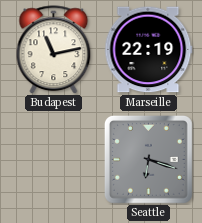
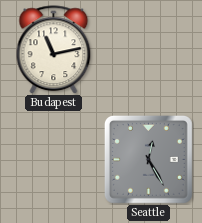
Marseille: 22:19 -> none
Seattle: 6:18 -> 12:25
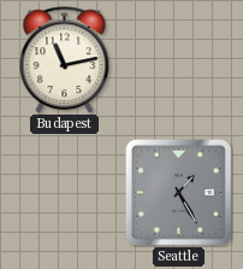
Seattle: 12:25 -> 1:25
